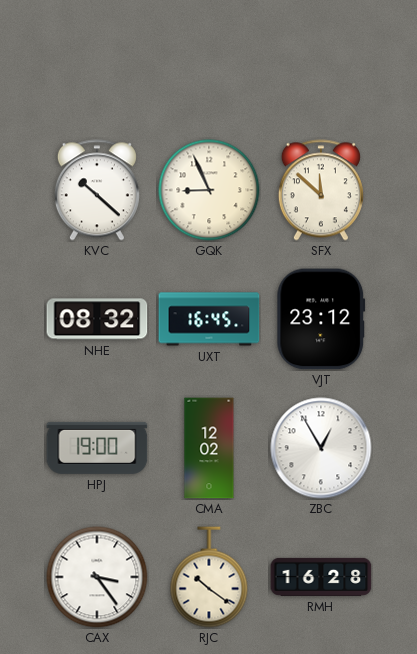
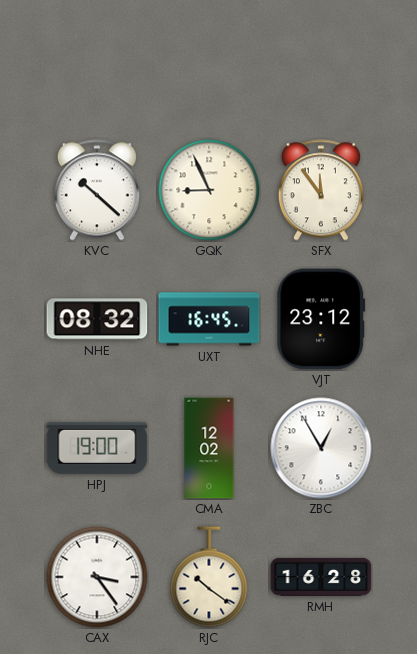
SFX: 11:52 -> 11:54
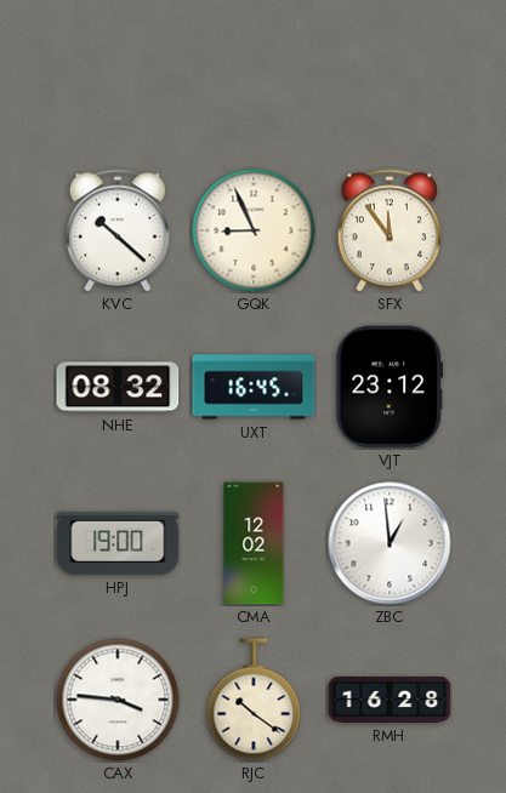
ZBC: 12:55 -> 12:59
CAX: 3:24 -> 3:46
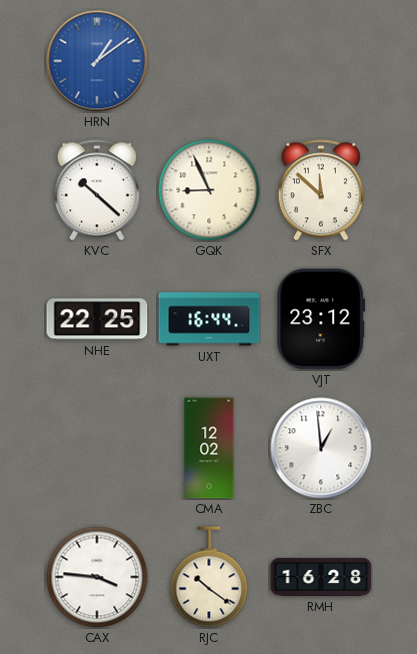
HRN: none -> 1:09
SFX: 11:54 -> 11:52
NHE: 08:32 -> 22:25
UXT: 16:45 -> 16:44
HPJ: 19:00 -> none
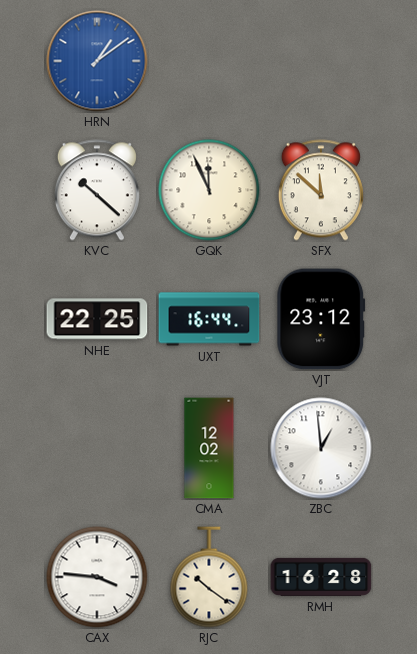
GQK: 8:56 -> 11:56
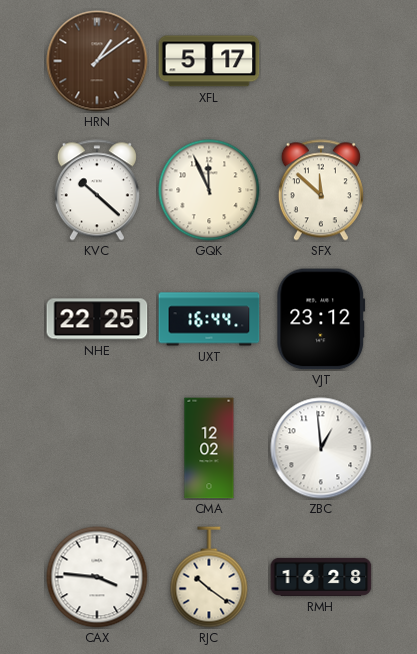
HRN dial: blue -> brown
XFL: none -> 5:17
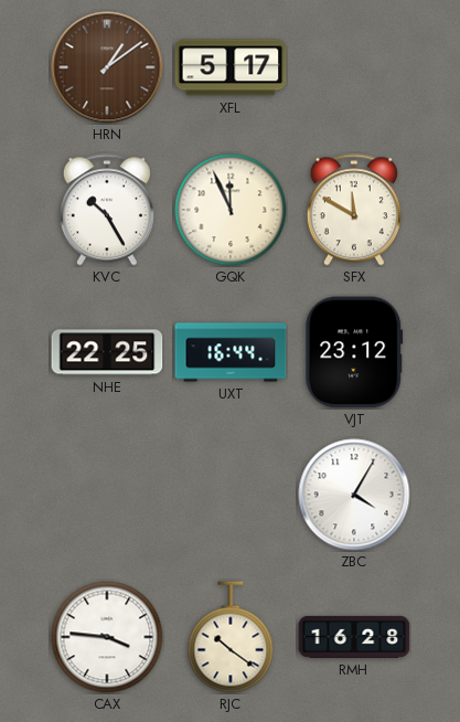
KVC: 10:22 -> 10:25
SFX: 11:52 -> 11:50
CMA: 12:02 -> none
ZBC: 12:59 -> 4:05
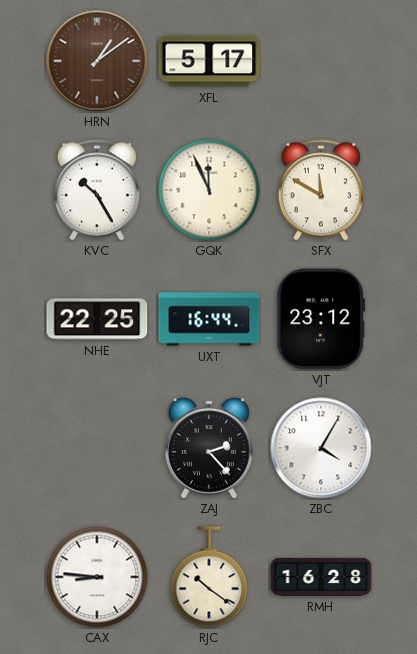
ZAJ: none -> 2:23
CAX: 3:46 -> 8:46
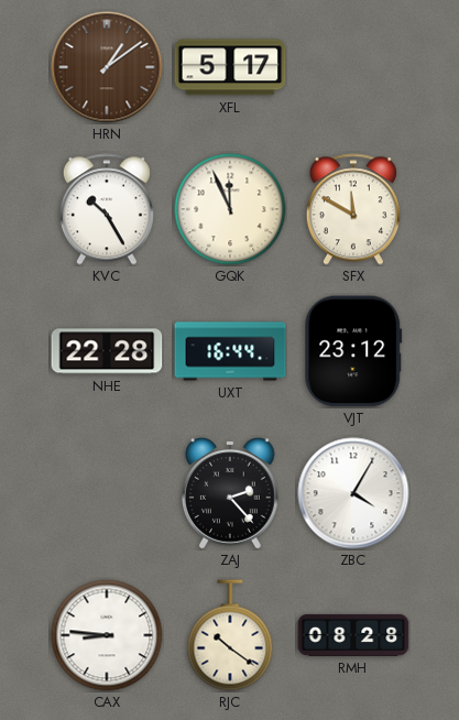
NHE: 22:25 -> 22:28
RMH: 16:28 -> 08:28
